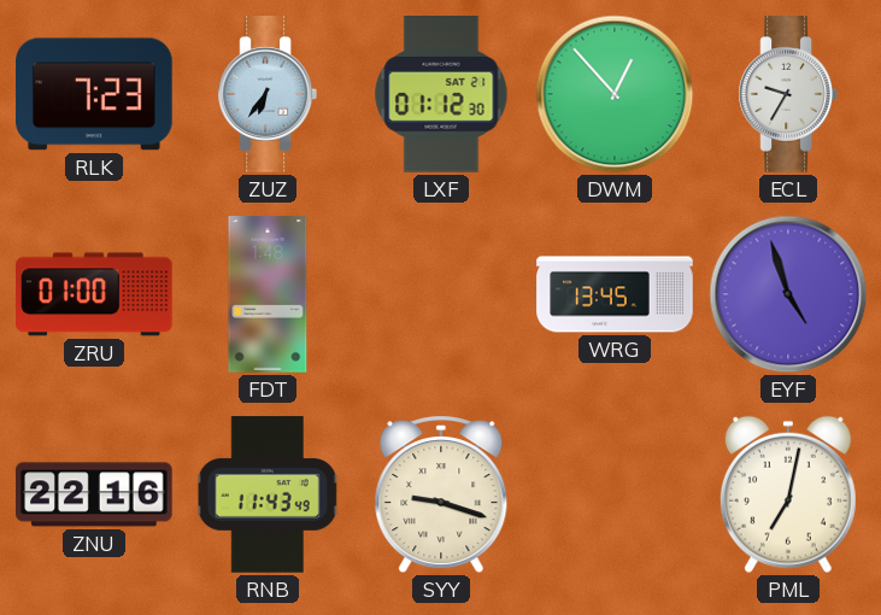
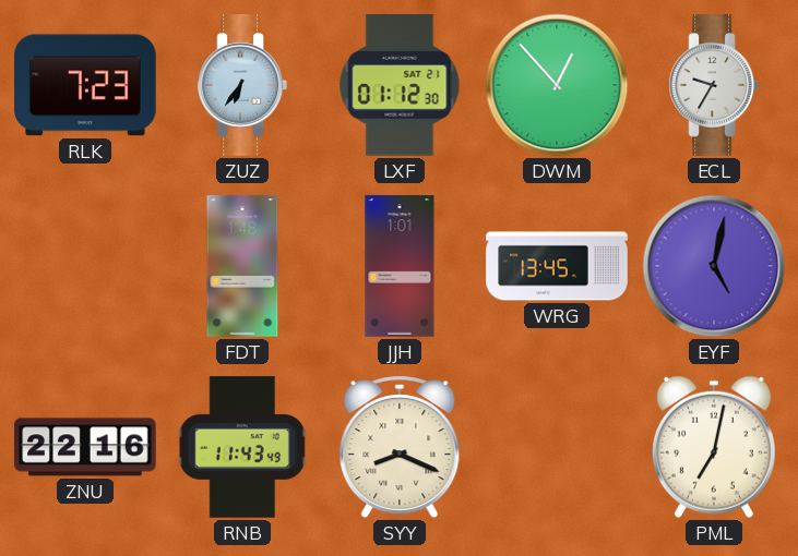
ZRU: 01:00 -> none
JJH: none -> 1:01
EYF: 4:57 -> 5:02
SYY: 9:18 -> 8:19
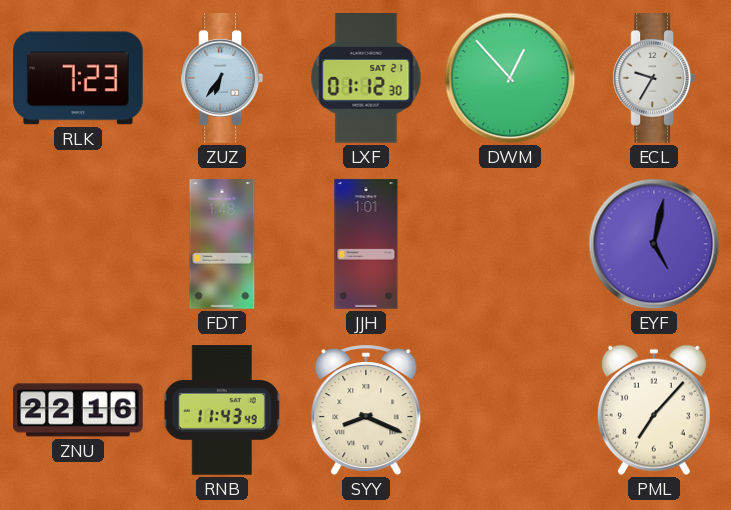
WRG: 13:45 -> none
PML: 7:02 -> 7:07
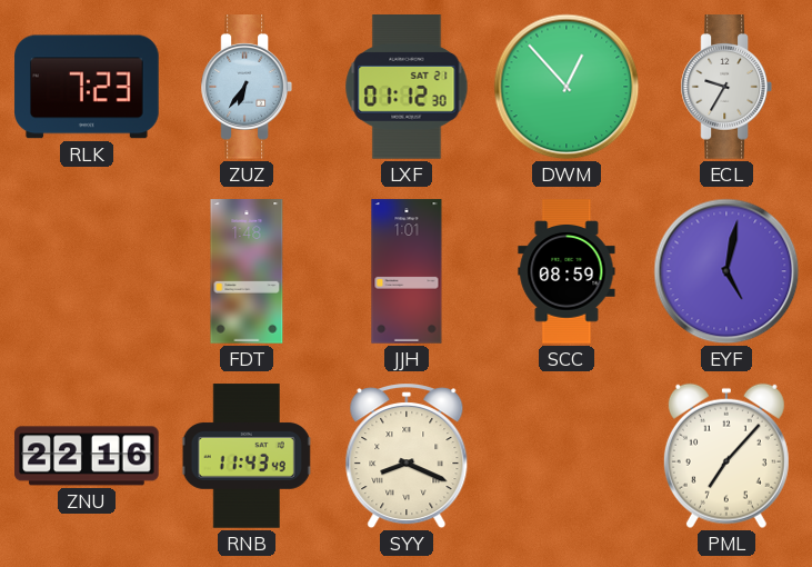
SCC: none -> 08:59
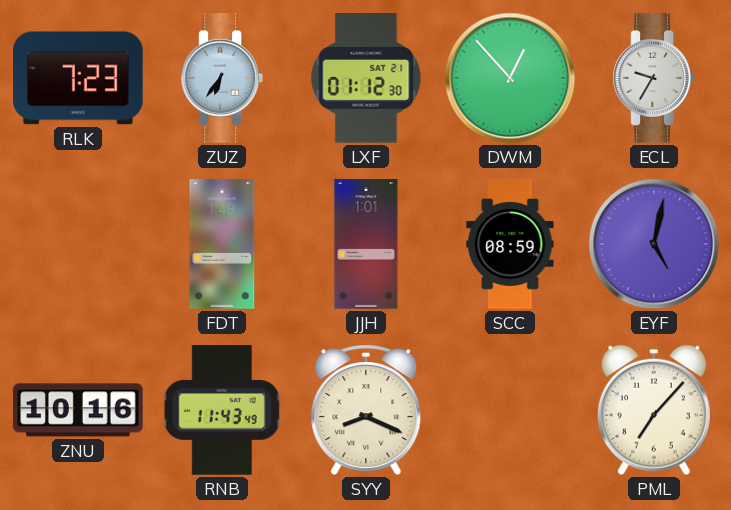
ZNU: 22:16 -> 10:16
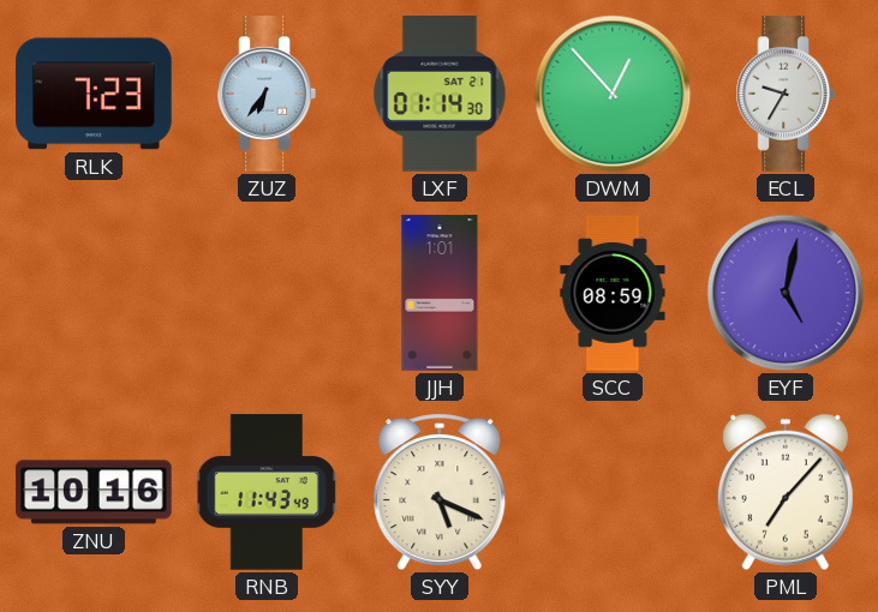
LXF: 01:12 -> 01:14
FDT: 1:48 -> none
SYY: 8:19 -> 5:19
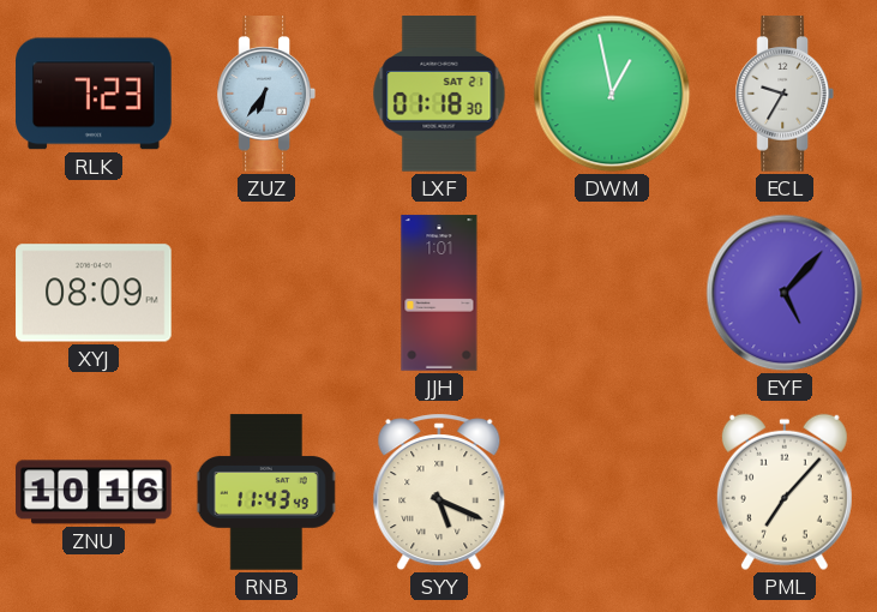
LXF: 01:14 -> 01:18
DWM: 12:53 -> 12:58
XYJ: none -> 08:09
SCC: 08:59 -> none
EYF: 5:02 -> 5:07
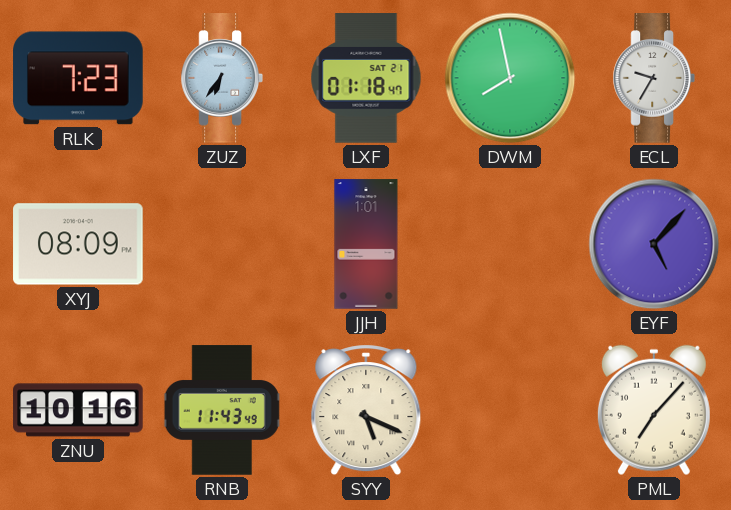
LXF: 01:18:30 -> 01:18:47
DWM: 12:58 -> 7:58
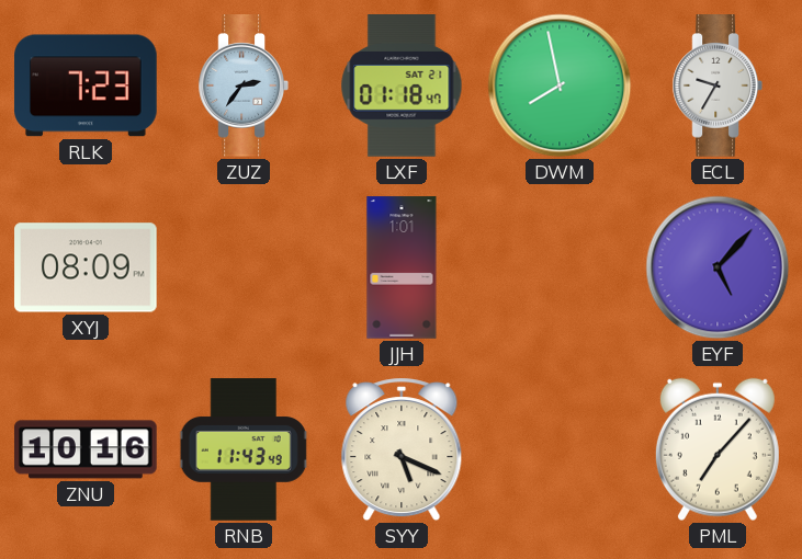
ZUZ: 6:36 -> 2:36
